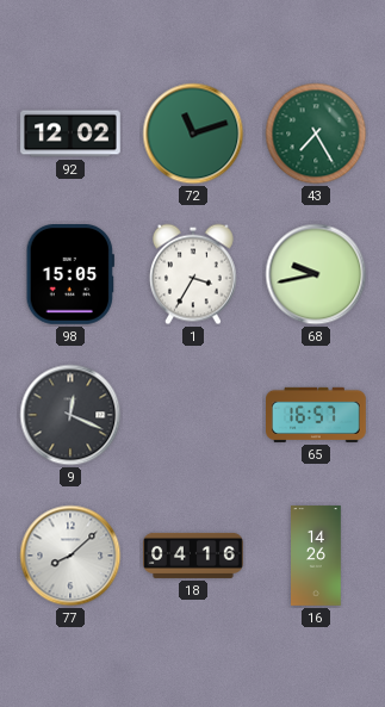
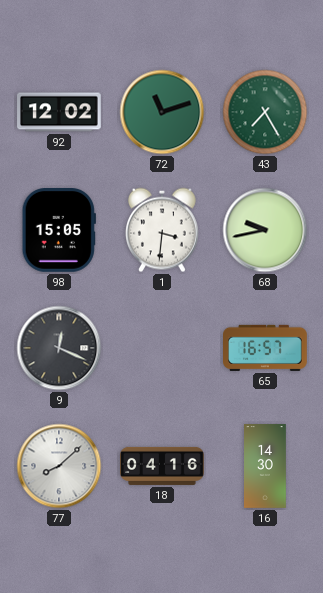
1: 3:35 -> 3:31
16: 14:26 -> 14:30
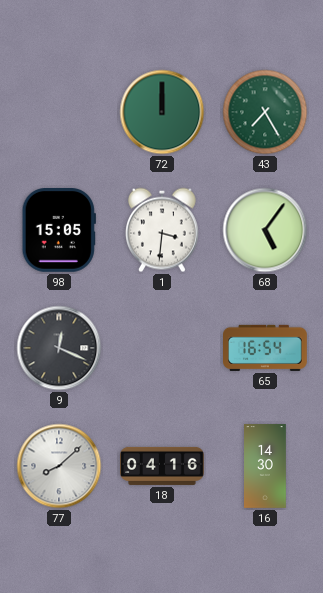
92: 12:02 -> none
72: 11:12 -> 12:00
68: 9:43 -> 5:06
65: 16:57 -> 16:54
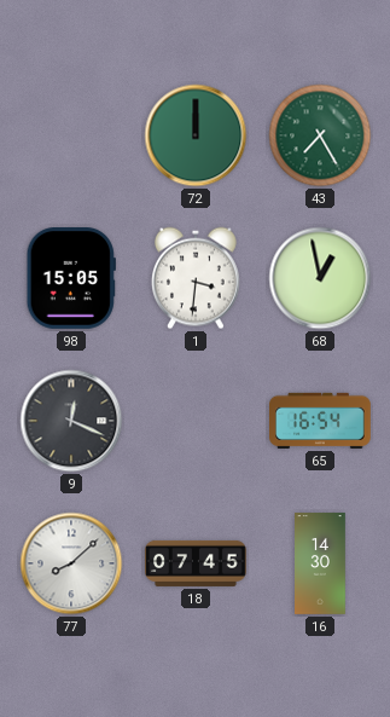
68: 5:06 -> 12:58
18: 04:16 -> 07:45
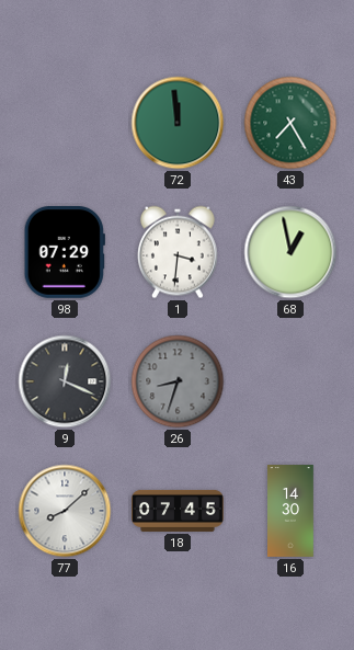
72: 12:00 -> 11:59
98: 15:05 -> 07:29
26: none -> 8:33
65: 16:54 -> none
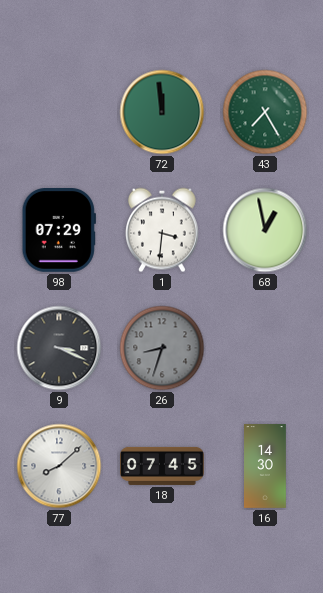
9: 12:19 -> 3:19
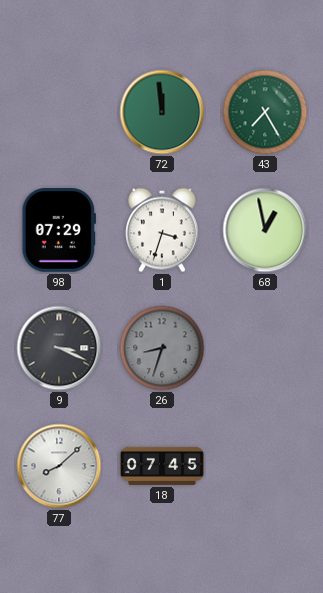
1: 3:31 -> 3:33
16: 14:30 -> none
